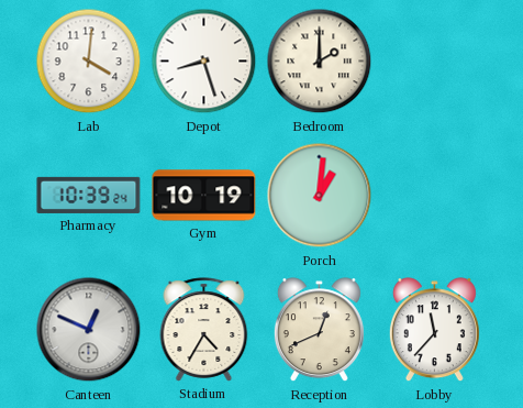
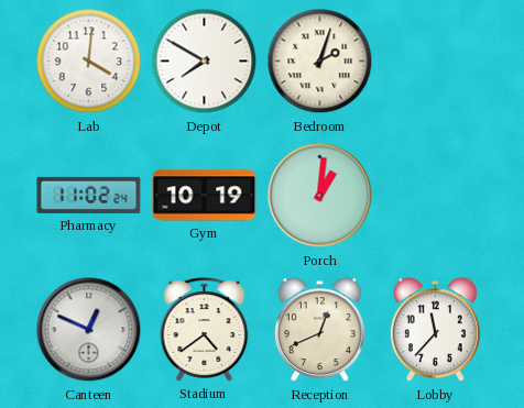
Depot: 8:27 -> 7:50
Bedroom: 2:00 -> 2:03
Pharmacy: 10:39 -> 11:02
Stadium: 4:35 -> 4:39
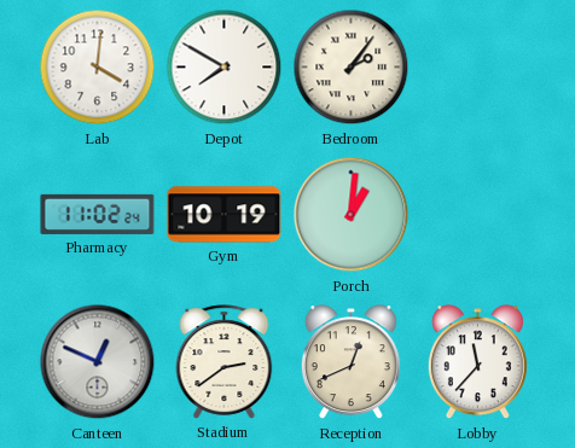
Bedroom: 2:03 -> 2:06
Stadium: 4:39 -> 2:39
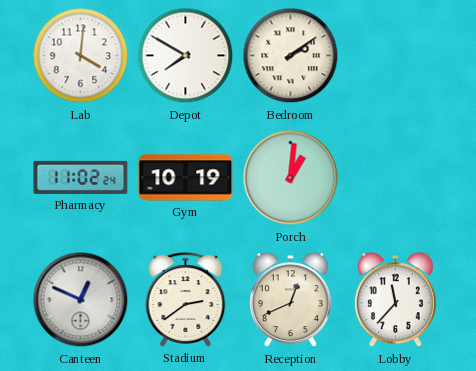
Bedroom: 2:06 -> 2:09
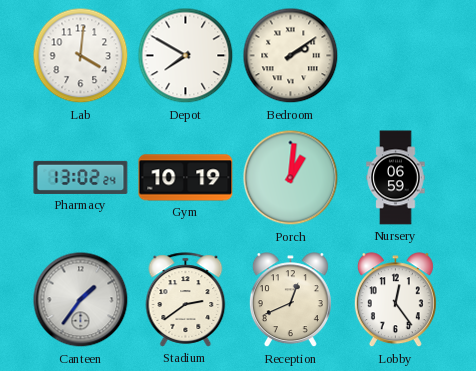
Pharmacy: 11:02 -> 13:02
Nursery: none -> 06:59
Canteen: 12:49 -> 1:36
Lobby: 11:37 -> 12:24
